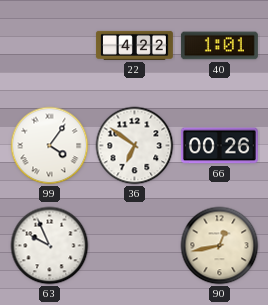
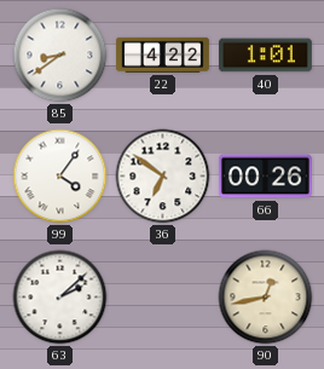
85: none -> 8:39
63: 9:56 -> 2:08
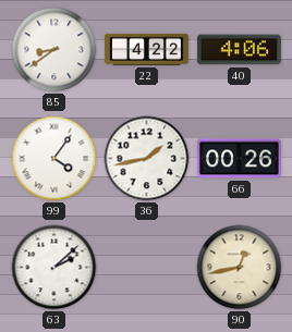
40: 1:01 -> 4:06
36: 6:51 -> 1:43
